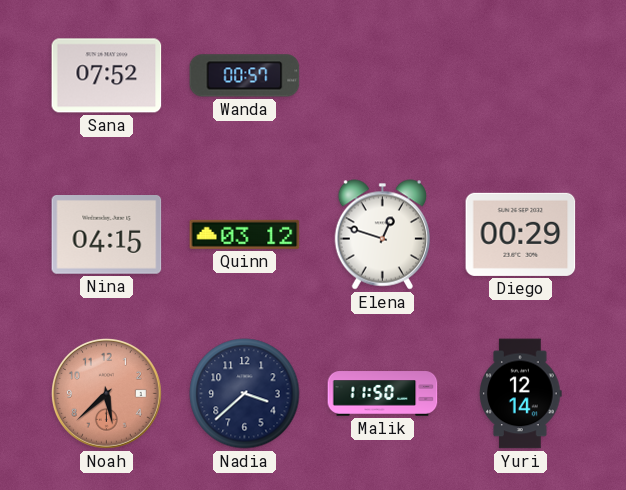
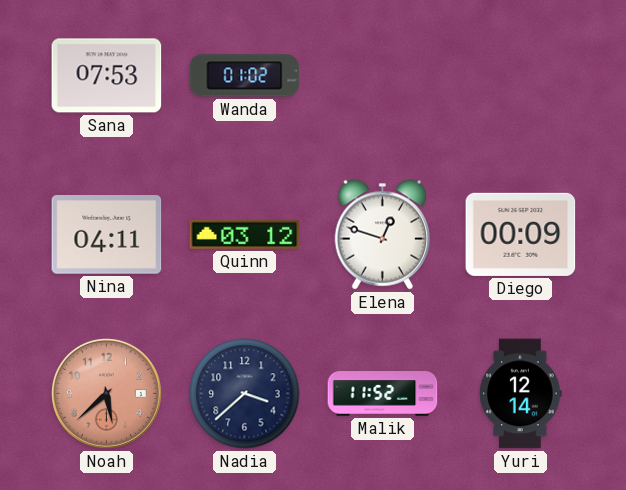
Sana: 07:52 -> 07:53
Wanda: 00:57 -> 01:02
Nina: 04:15 -> 04:11
Diego: 00:29 -> 00:09
Malik: 11:50 -> 11:52
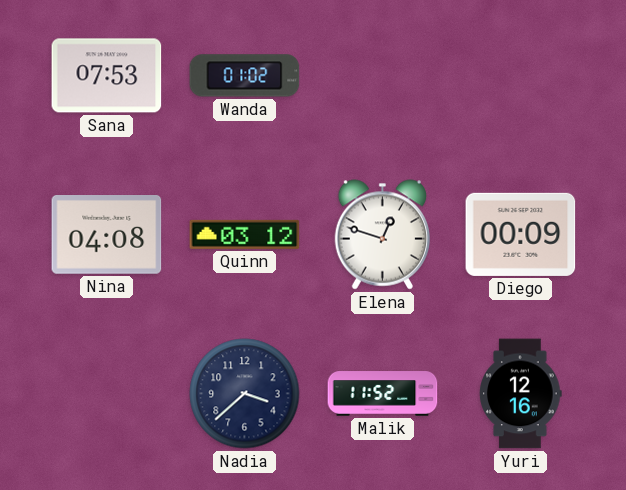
Nina: 04:11 -> 04:08
Noah: 5:38 -> none
Yuri: 12:14 -> 12:16
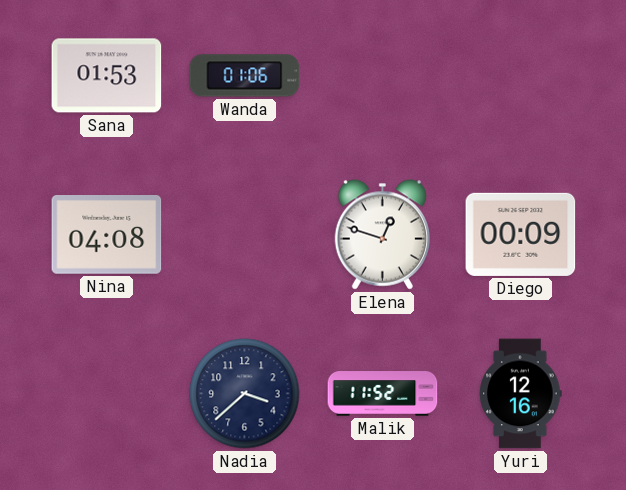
Sana: 07:53 -> 01:53
Wanda: 01:02 -> 01:06
Quinn: 03:12 -> none
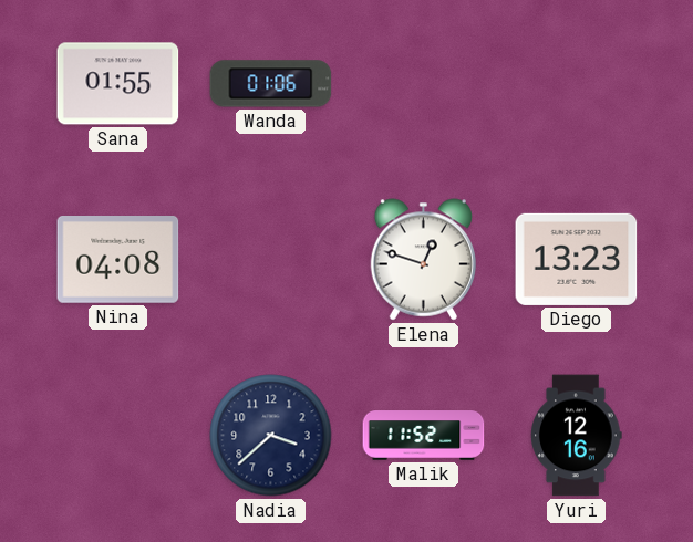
Sana: 01:53 -> 01:55
Diego: 00:09 -> 13:23
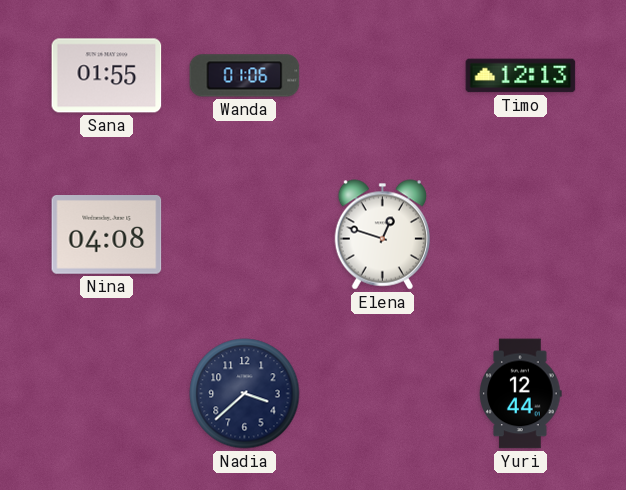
Timo: none -> 12:13
Diego: 13:23 -> none
Malik: 11:52 -> none
Yuri: 12:16 -> 12:44
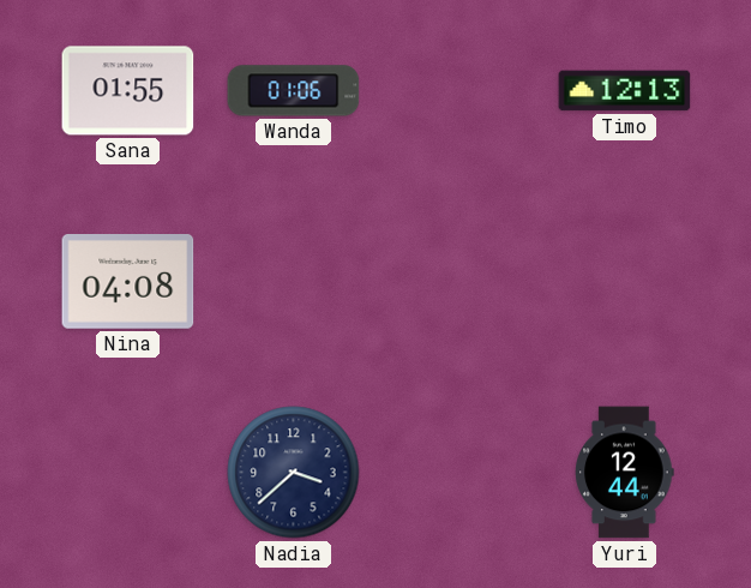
Elena: 12:48 -> none
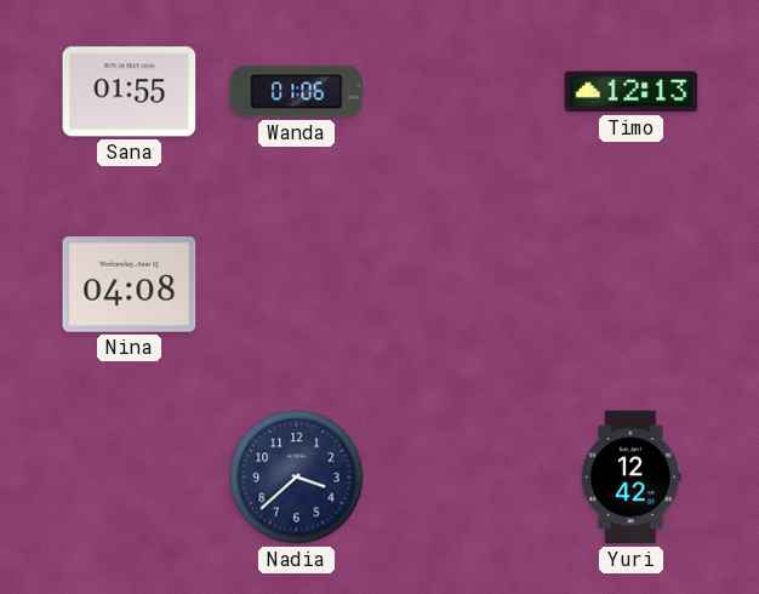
Yuri: 12:44 -> 12:42
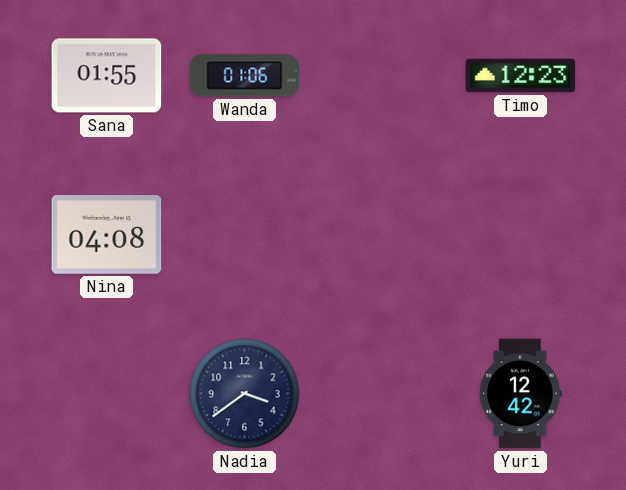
Timo: 12:13 -> 12:23
Nadia: 3:38 -> 3:39
